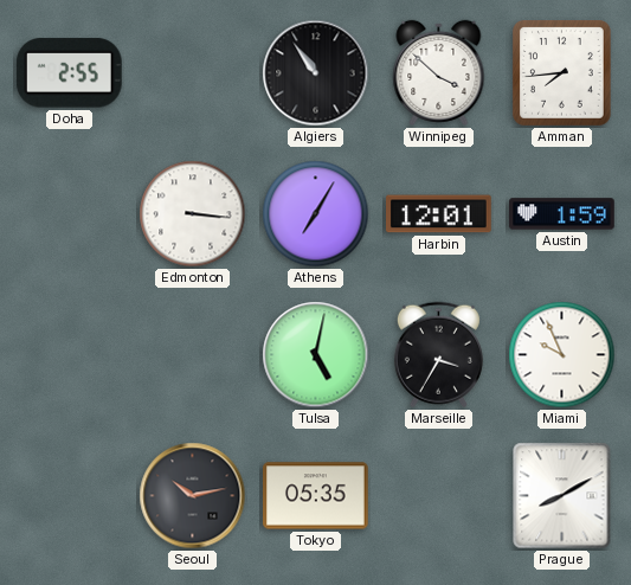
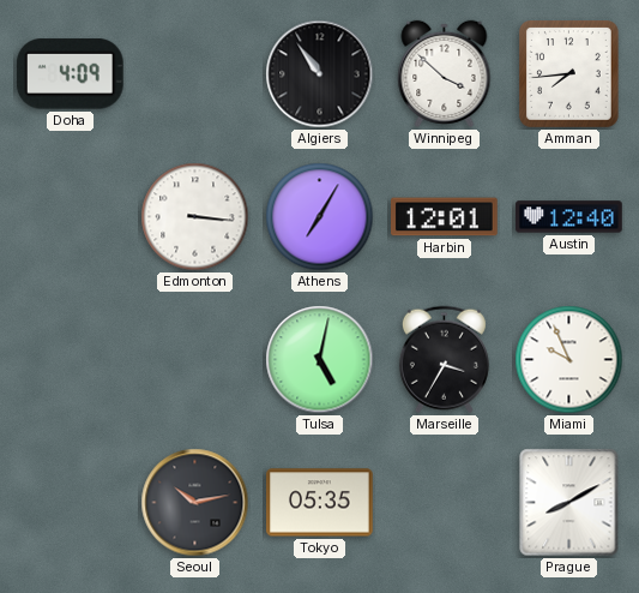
Doha: 2:55 -> 4:09
Austin: 1:59 -> 12:40
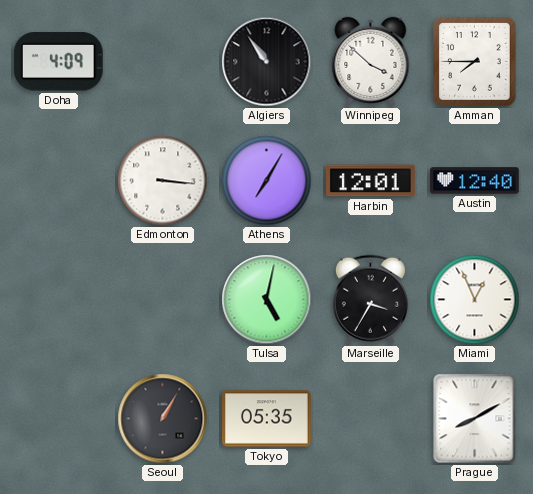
Amman: 7:44 -> 7:45
Miami: 9:56 -> 12:56
Seoul: 10:13 -> 1:05
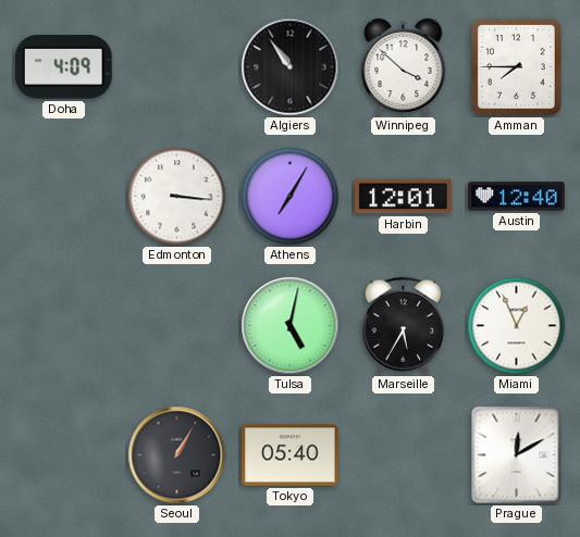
Marseille: 3:35 -> 5:35
Tokyo: 05:35 -> 05:40
Prague: 8:10 -> 12:10
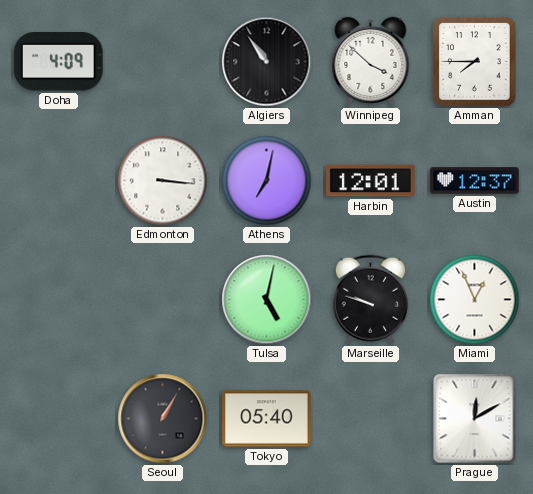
Athens: 7:05 -> 7:02
Austin: 12:40 -> 12:37
Marseille: 5:35 -> 9:48
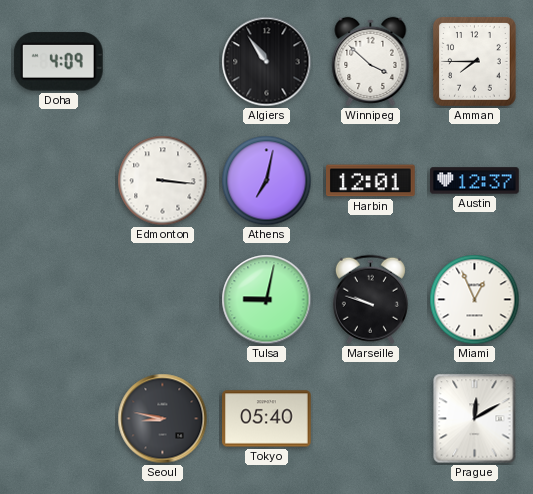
Tulsa: 5:02 -> 9:02
Seoul: 1:05 -> 8:47
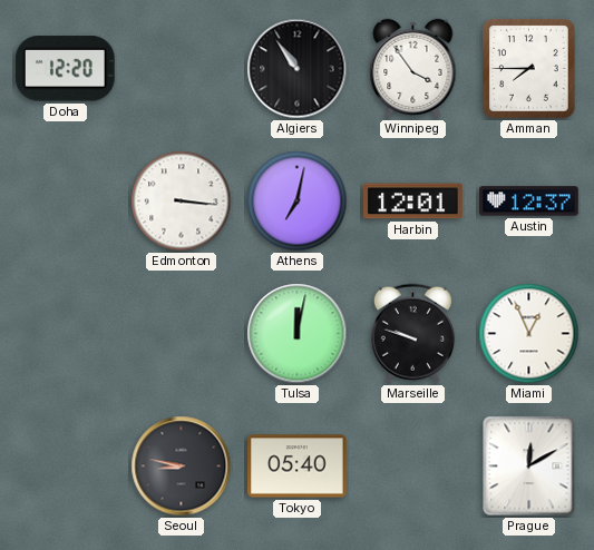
Doha: 4:09 -> 12:20
Winnipeg: 3:52 -> 3:54
Tulsa: 9:02 -> 12:02
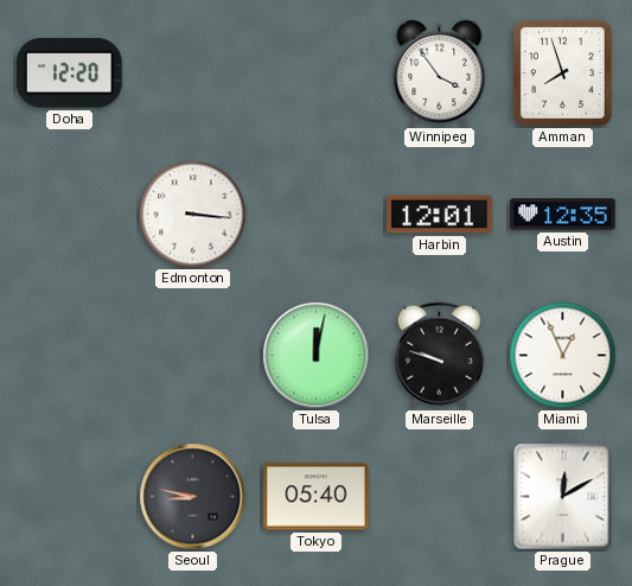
Algiers: 10:54 -> none
Amman: 7:45 -> 7:57
Athens: 7:02 -> none
Austin: 12:37 -> 12:35
